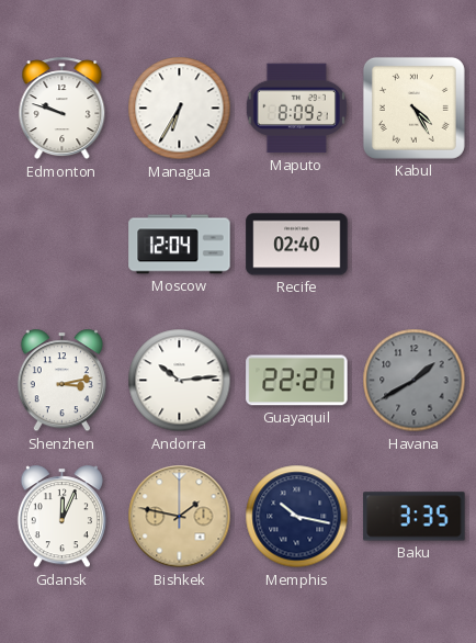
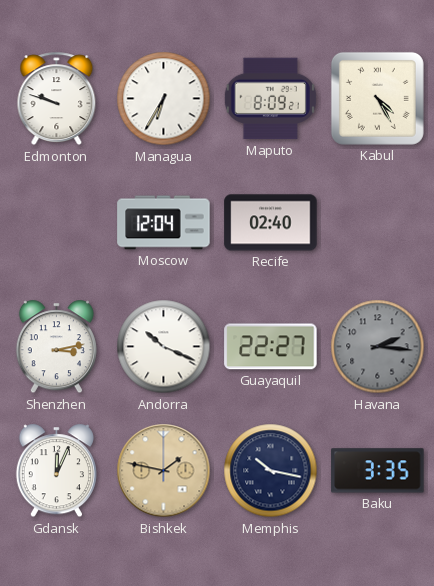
Andorra: 10:14 -> 10:19
Havana: 1:40 -> 2:16
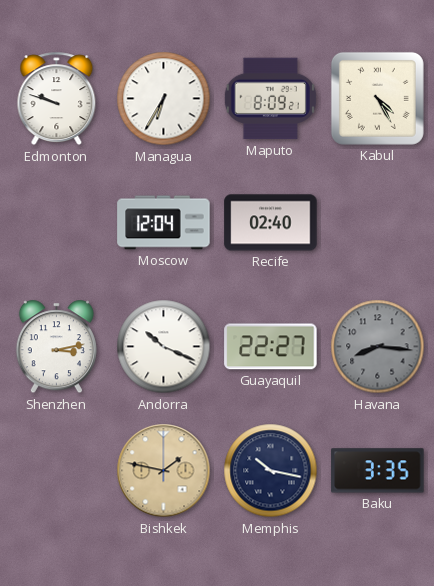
Havana: 2:16 -> 8:16
Gdansk: 12:04 -> none
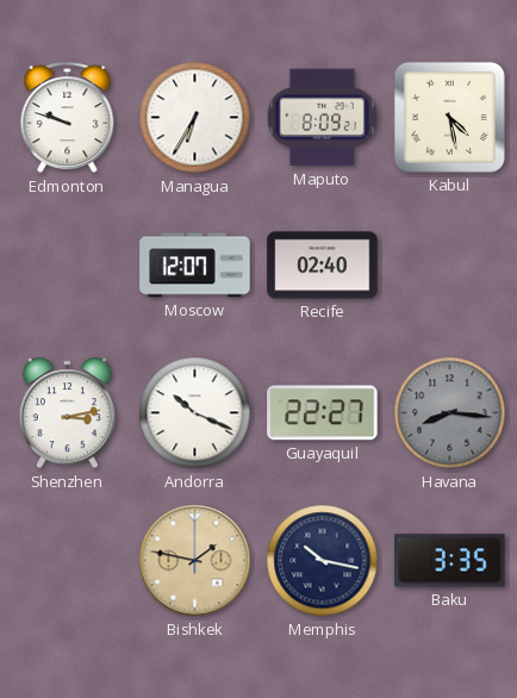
Kabul: 4:25 -> 4:28
Moscow: 12:04 -> 12:07
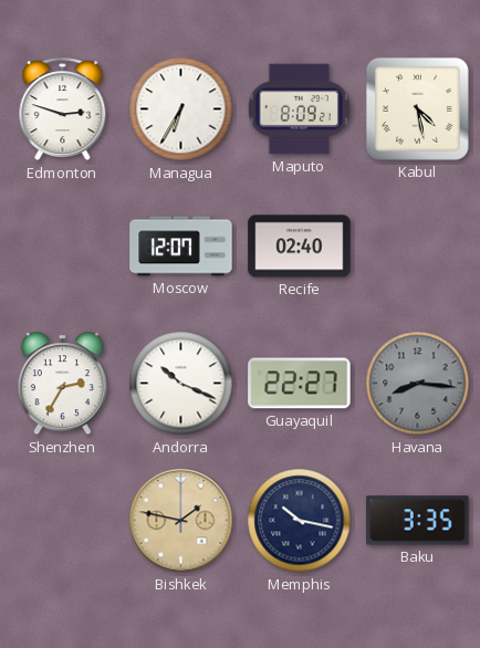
Edmonton: 9:48 -> 2:48
Shenzhen: 3:13 -> 2:35
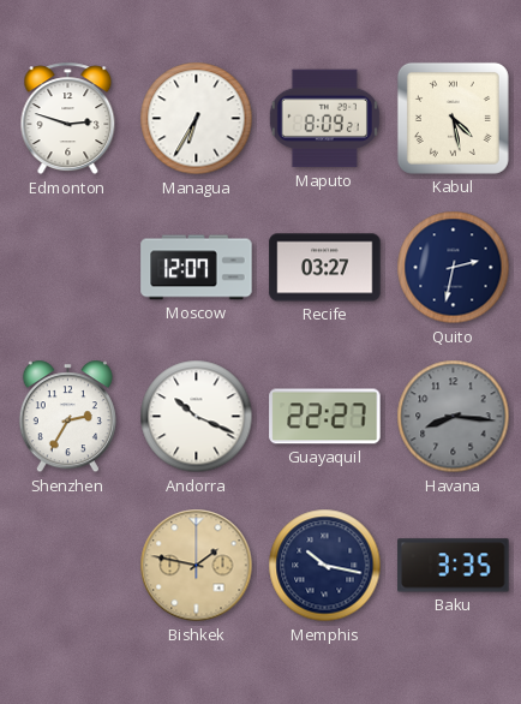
Recife: 02:40 -> 03:27
Quito: none -> 2:32
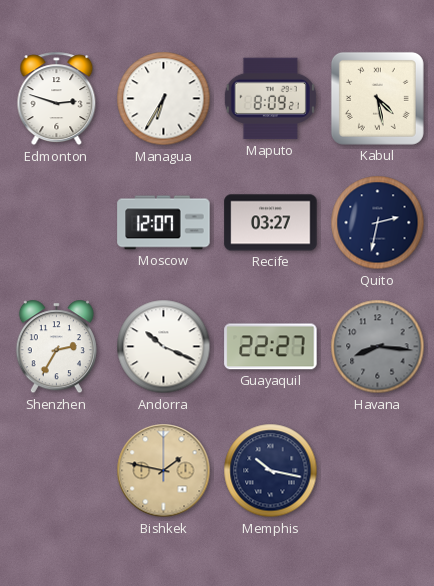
Baku: 3:35 -> none
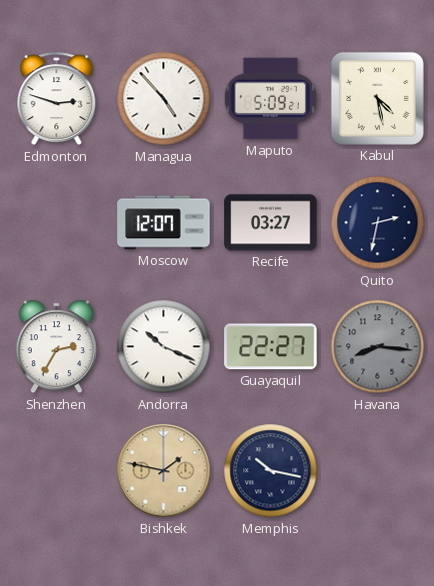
Managua: 6:35 -> 4:53
Maputo: 8:09 -> 5:09
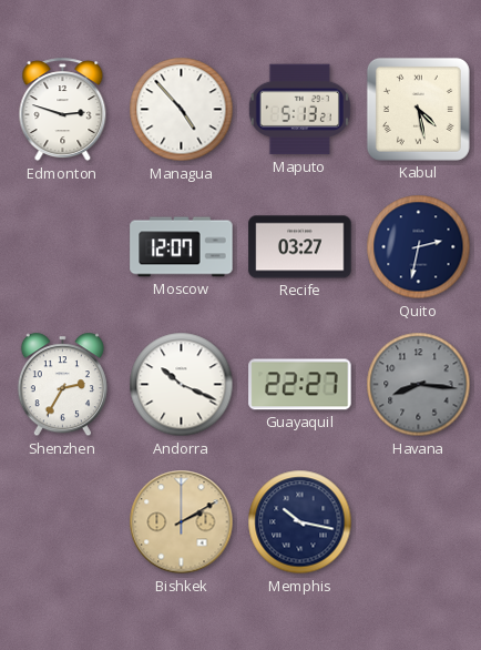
Maputo: 5:09 -> 5:13
Bishkek: 1:47 -> 2:10
